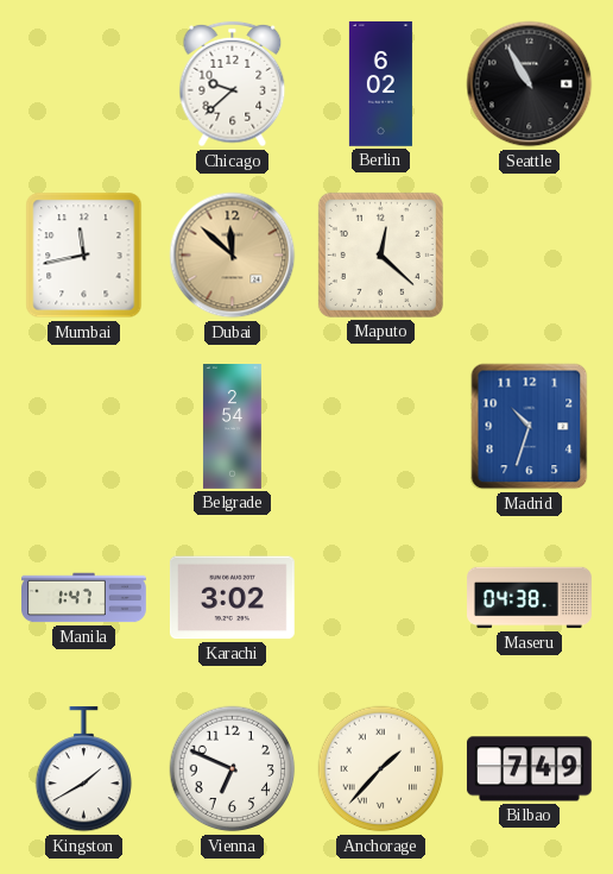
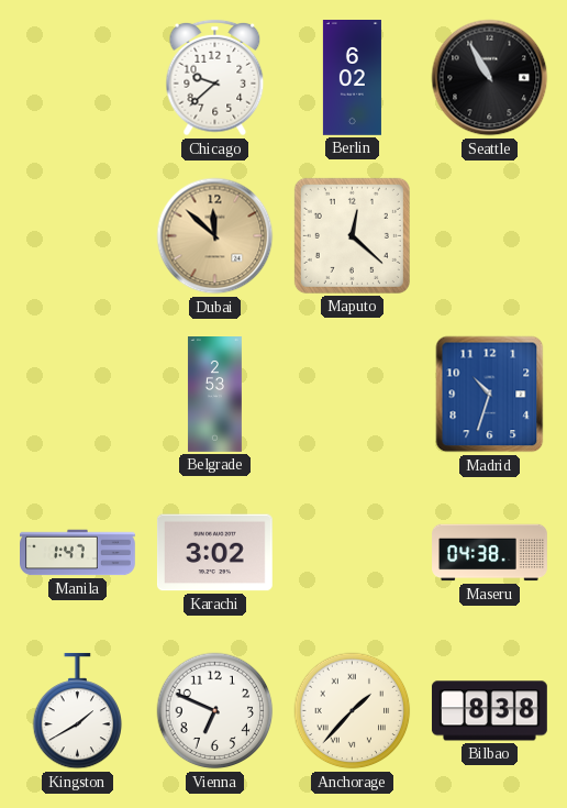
Mumbai: 11:43 -> none
Belgrade: 2:54 -> 2:53
Bilbao: 7:49 -> 8:38
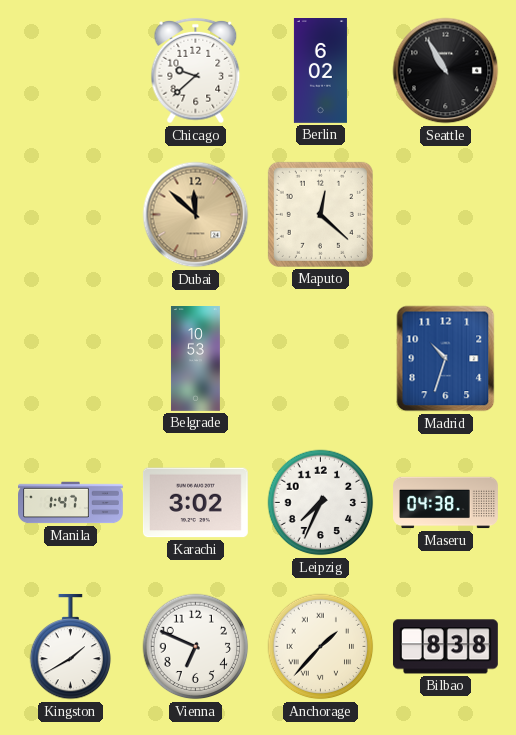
Belgrade: 2:53 -> 10:53
Leipzig: none -> 7:34
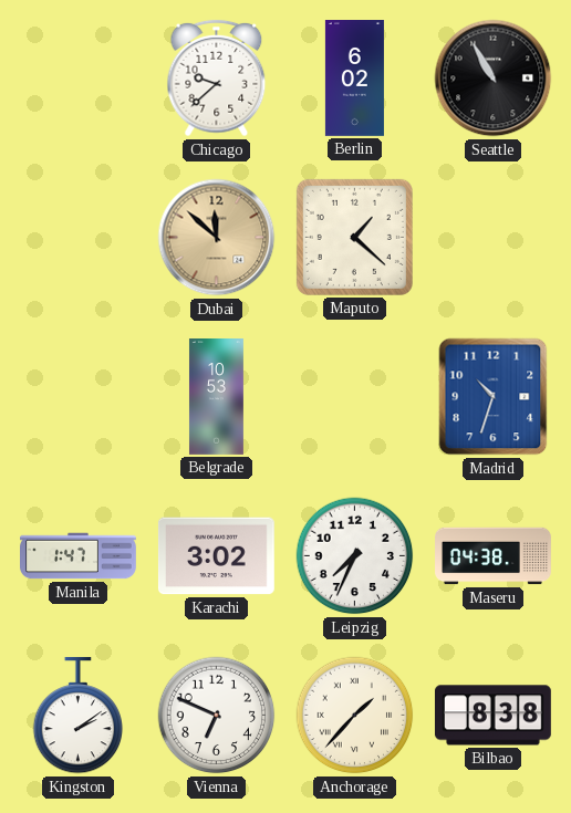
Maputo: 12:22 -> 1:22
Kingston: 1:40 -> 2:09
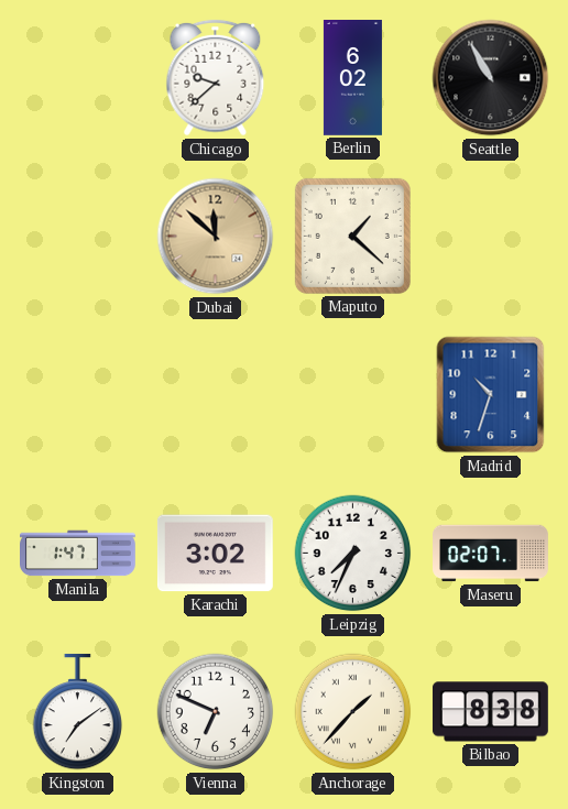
Belgrade: 10:53 -> none
Maseru: 04:38 -> 02:07
Kingston: 2:09 -> 7:09
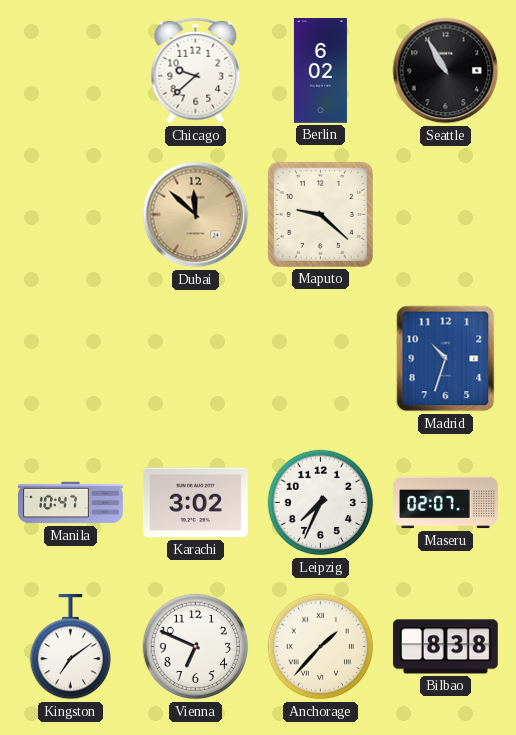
Maputo: 1:22 -> 9:22
Manila: 1:47 -> 10:47
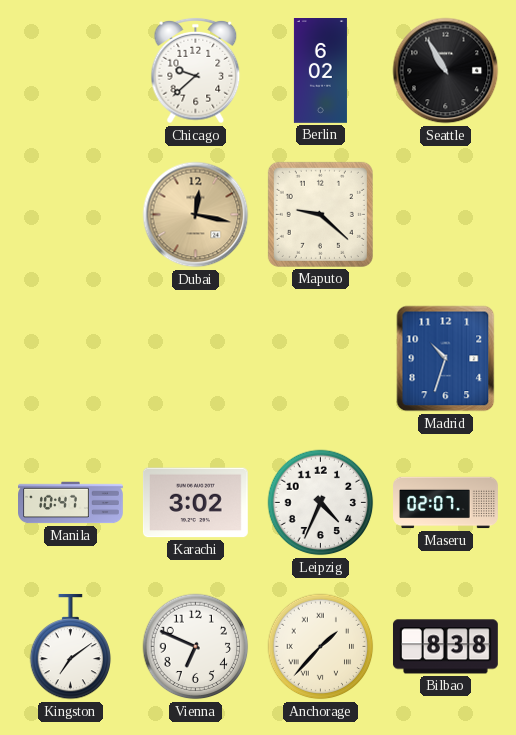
Dubai: 11:52 -> 12:17
Leipzig: 7:34 -> 4:34
